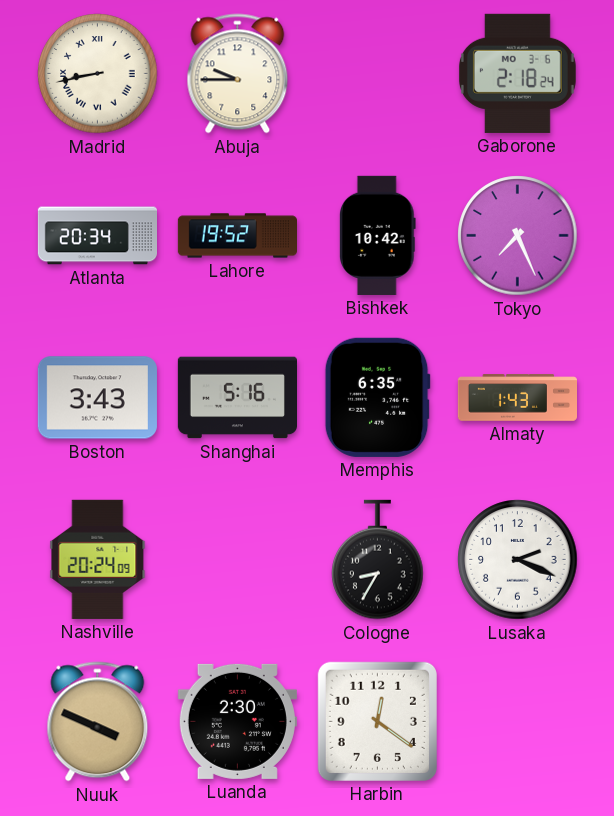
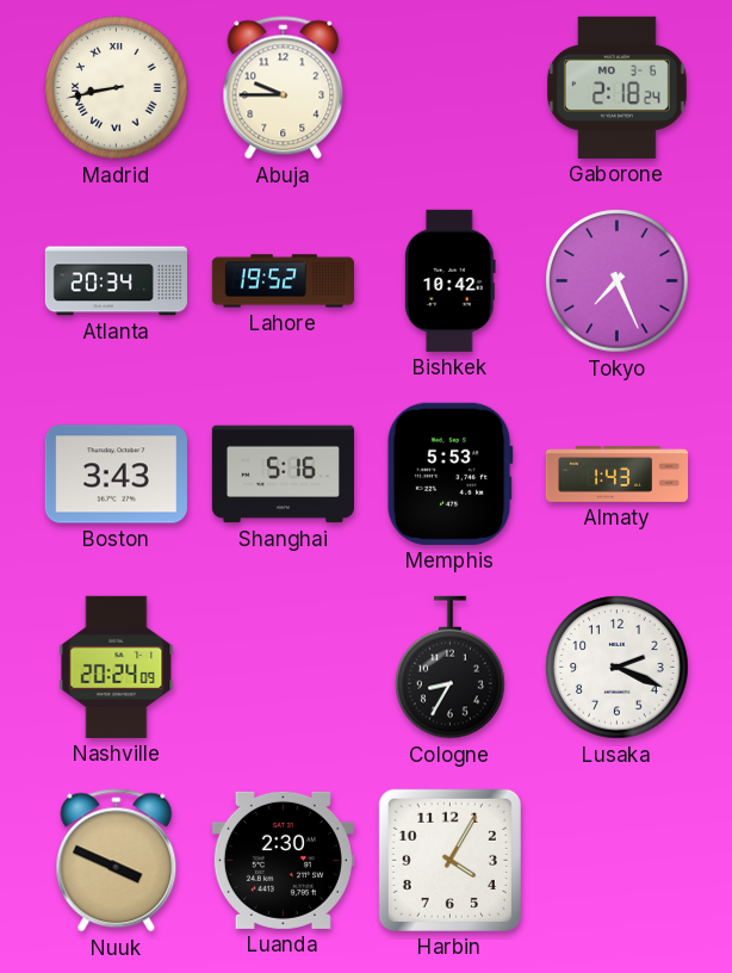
Memphis: 6:35 -> 5:53
Harbin: 12:21 -> 4:05
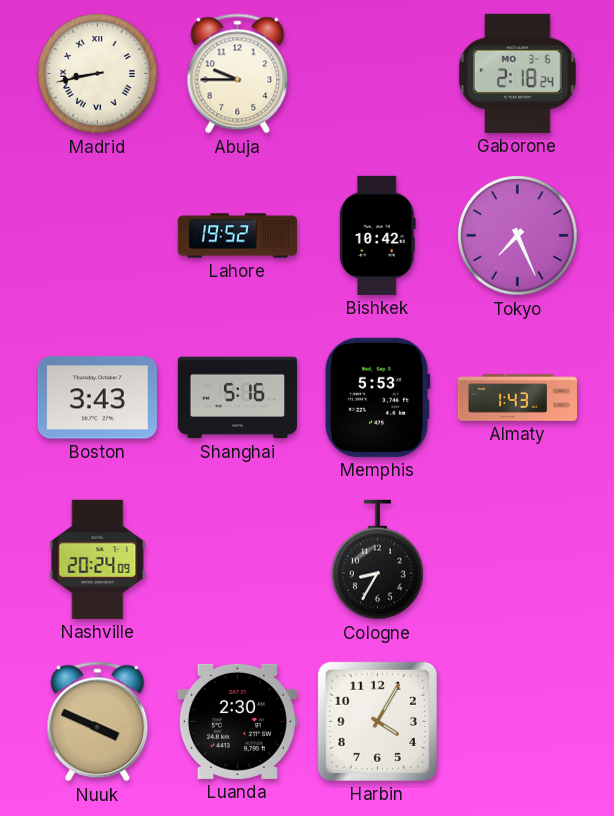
Atlanta: 20:34 -> none
Lusaka: 2:19 -> none
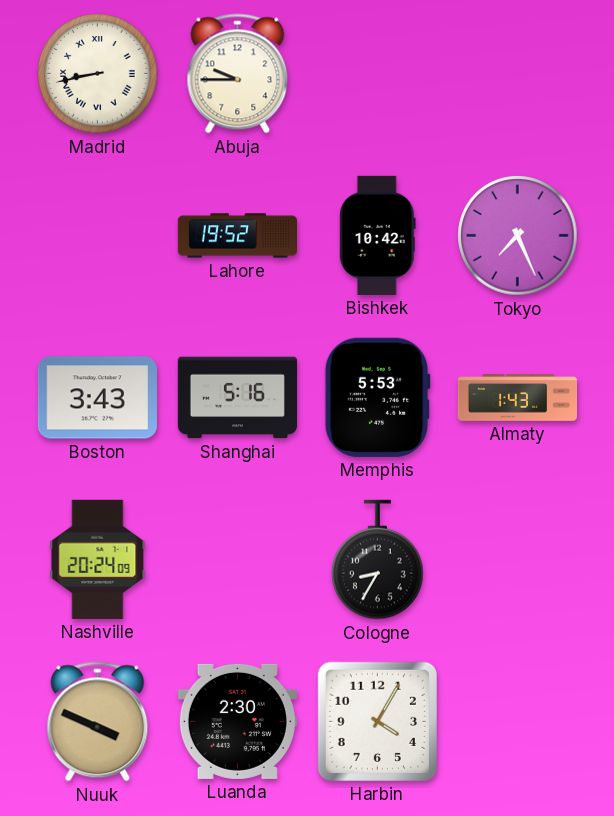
Gaborone: 2:18 -> none
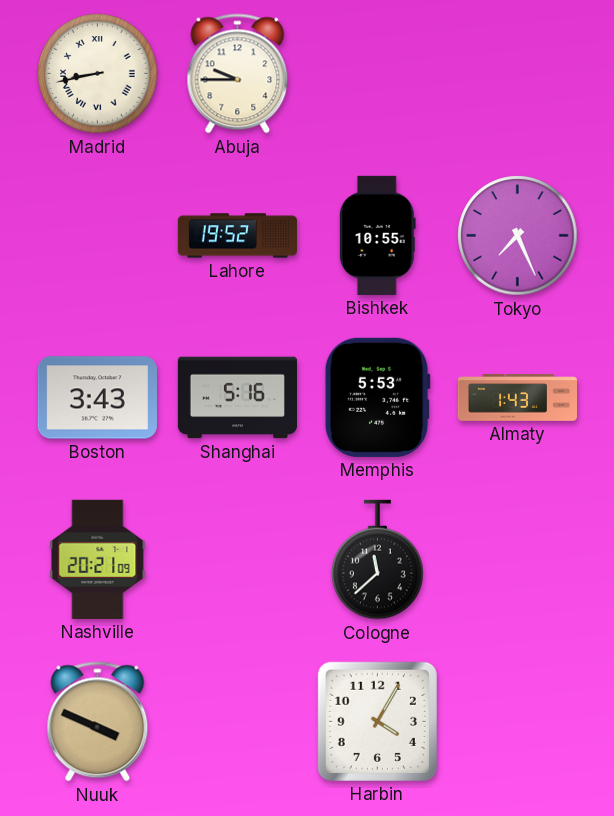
Bishkek: 10:42 -> 10:55
Nashville: 20:24 -> 20:21
Cologne: 8:35 -> 11:38
Luanda: 2:30 -> none
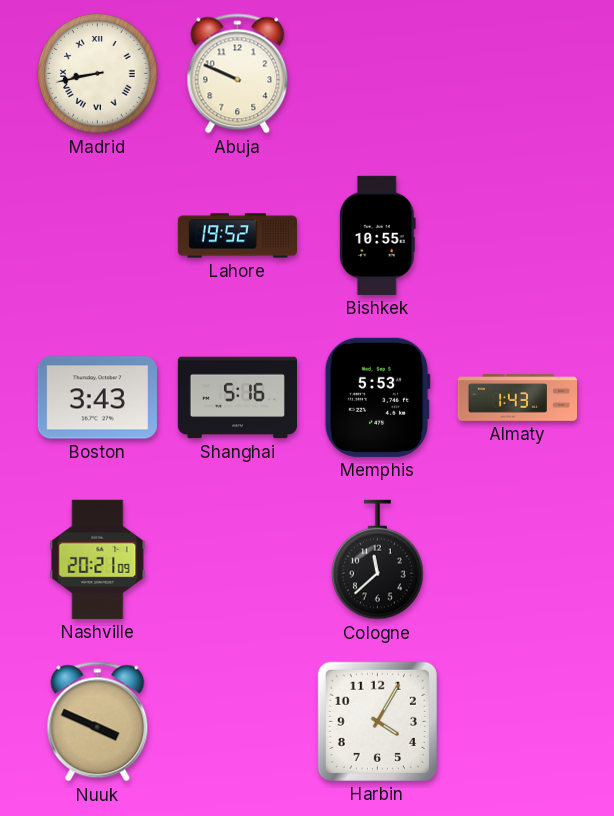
Abuja: 9:45 -> 9:49
Tokyo: 7:26 -> none
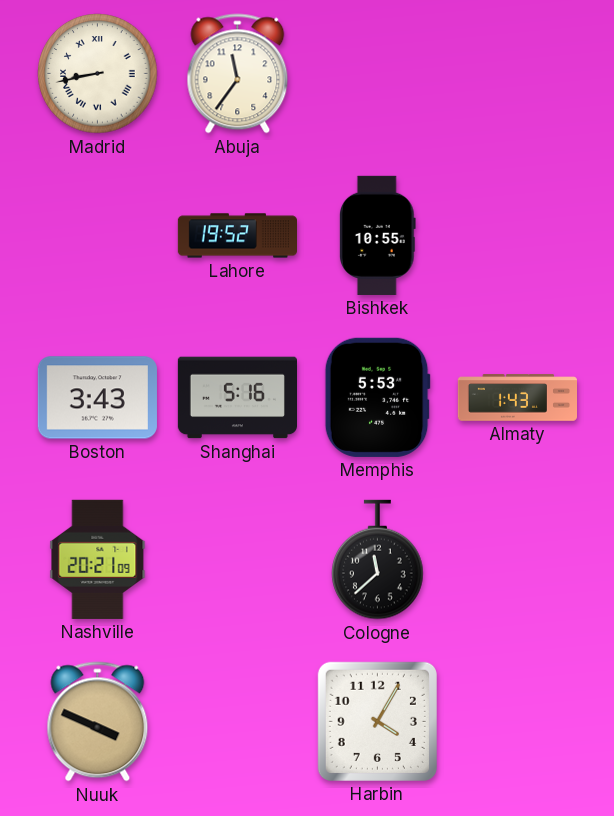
Abuja: 9:49 -> 11:36
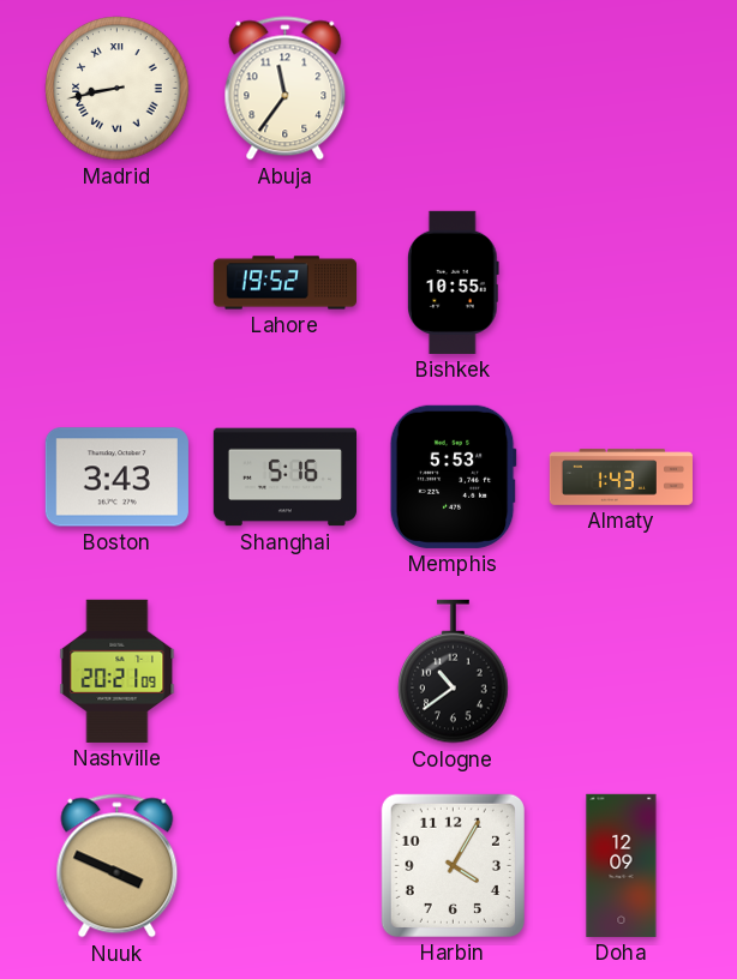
Cologne: 11:38 -> 10:39
Doha: none -> 12:09
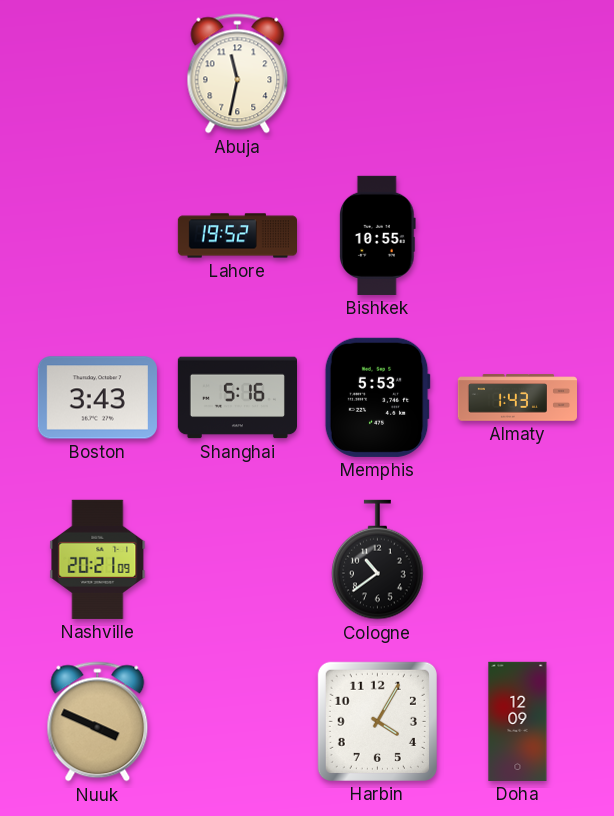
Madrid: 8:43 -> none
Abuja: 11:36 -> 11:32
